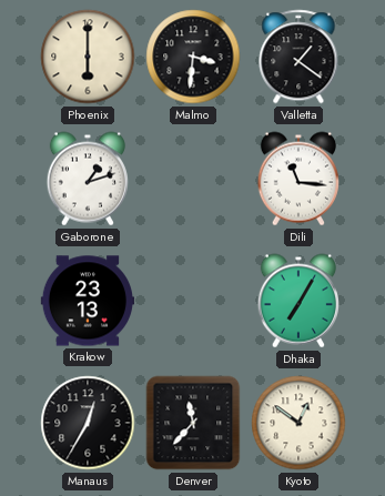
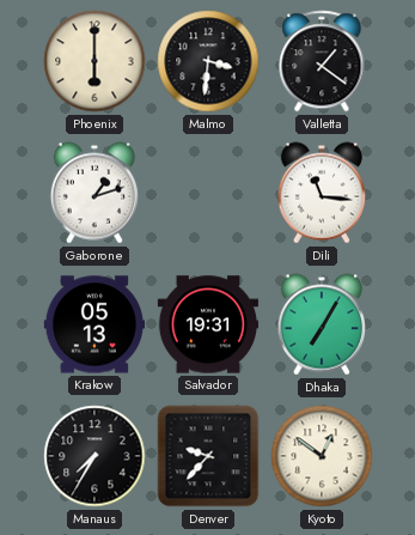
Krakow: 23:13 -> 05:13
Salvador: none -> 19:31
Manaus: 12:35 -> 7:35
Denver: 11:37 -> 9:37
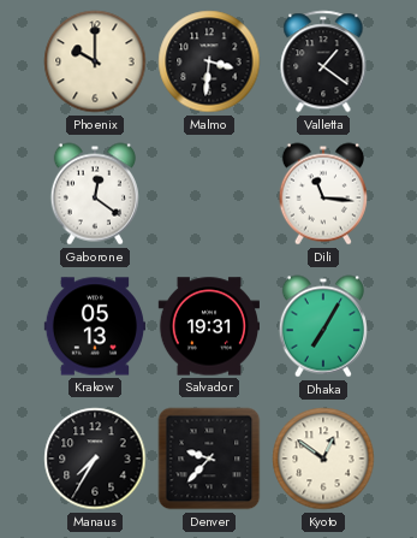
Phoenix: 6:00 -> 10:00
Gaborone: 1:12 -> 12:21
